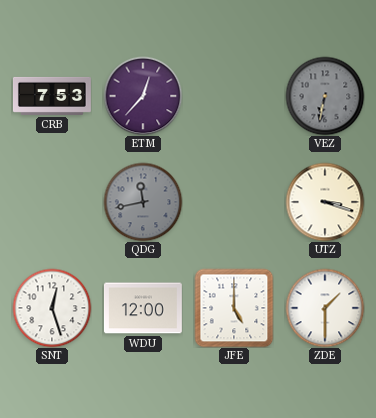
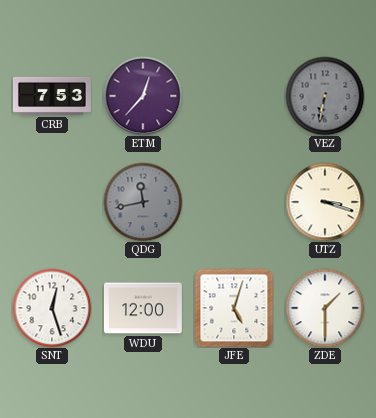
JFE: 5:00 -> 5:03
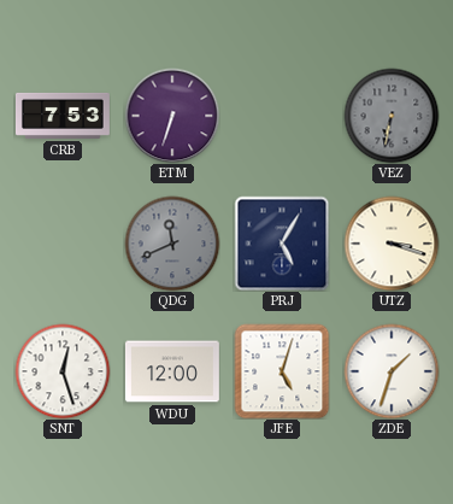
ETM: 12:37 -> 6:33
QDG: 11:43 -> 11:41
PRJ: none -> 5:05
ZDE: 1:30 -> 1:33
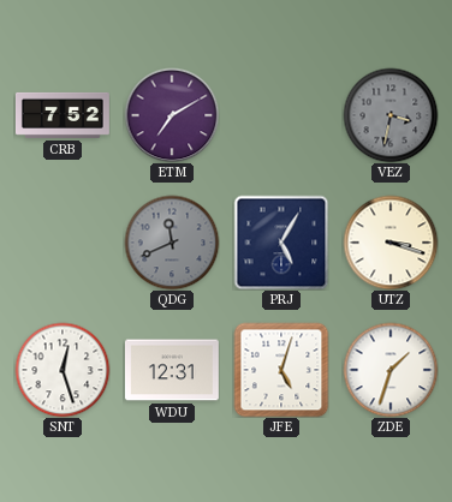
CRB: 7:53 -> 7:52
ETM: 6:33 -> 7:10
VEZ: 6:32 -> 3:32
WDU: 12:00 -> 12:31
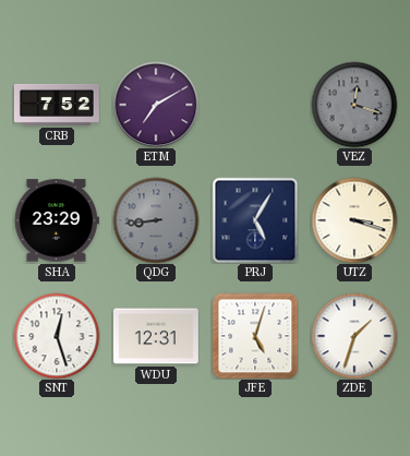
VEZ: 3:32 -> 12:18
SHA: none -> 23:29
QDG: 11:41 -> 8:44
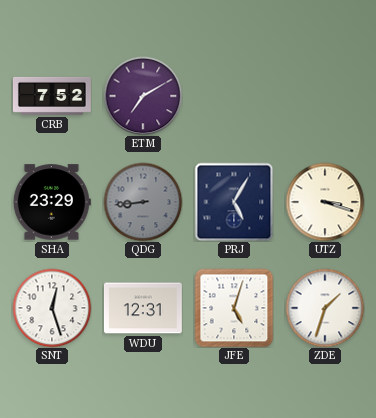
VEZ: 12:18 -> none
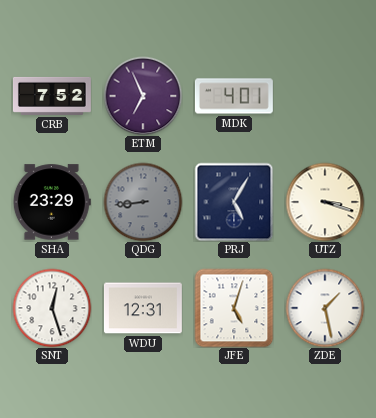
ETM: 7:10 -> 6:56
MDK: none -> 4:01
ZDE: 1:33 -> 1:28
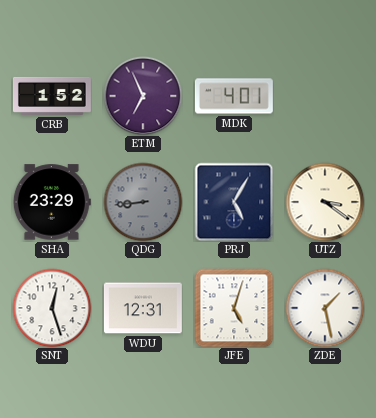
CRB: 7:52 -> 1:52
UTZ: 3:18 -> 3:21
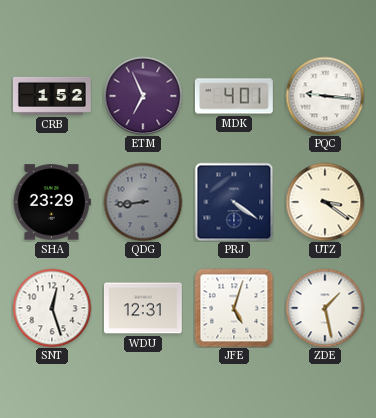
PQC: none -> 9:16
PRJ: 5:05 -> 4:21
